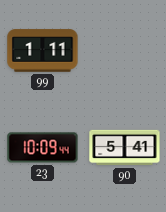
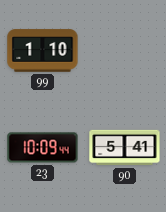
99: 1:11 -> 1:10
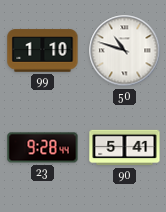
50: none -> 10:48
23: 10:09 -> 9:28
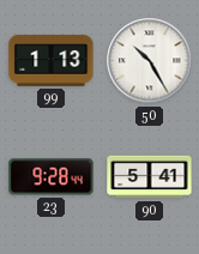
99: 1:10 -> 1:13
50: 10:48 -> 10:25
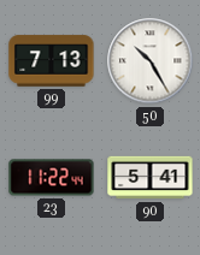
99: 1:13 -> 7:13
23: 9:28 -> 11:22
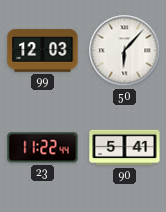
99: 7:13 -> 12:03
50: 10:25 -> 6:07
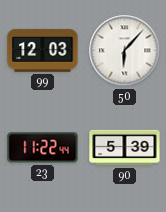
90: 5:41 -> 5:39
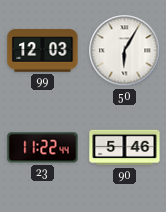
50: 6:07 -> 6:05
90: 5:39 -> 5:46
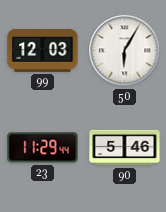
23: 11:22 -> 11:29
